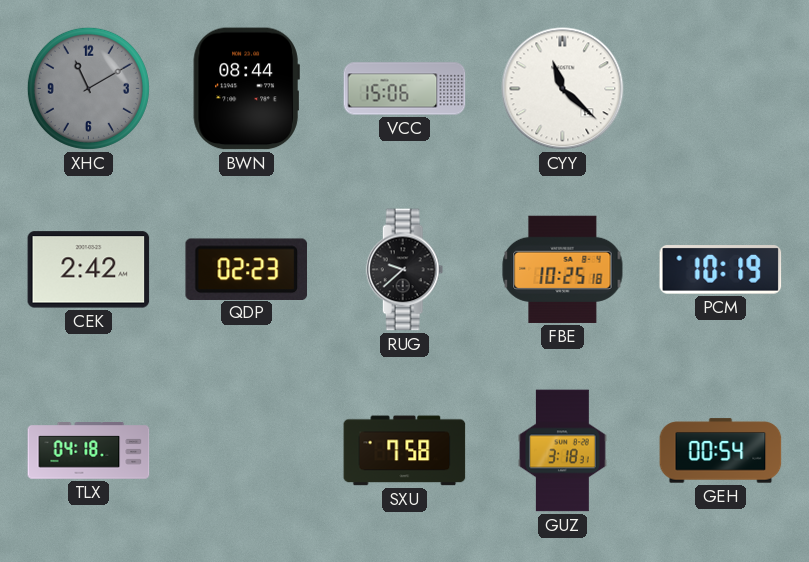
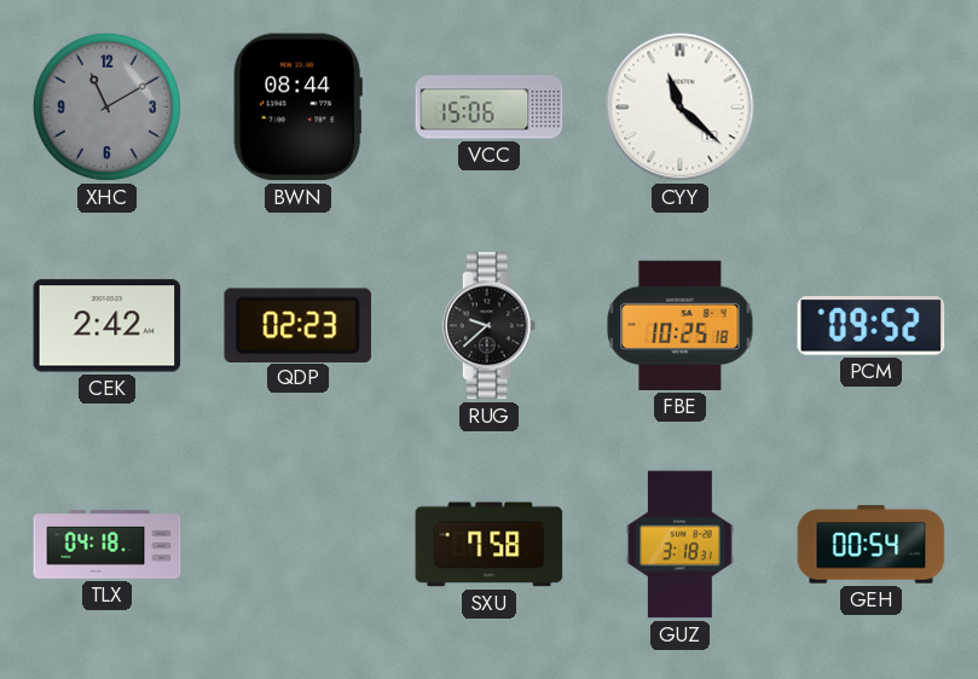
PCM: 10:19 -> 09:52
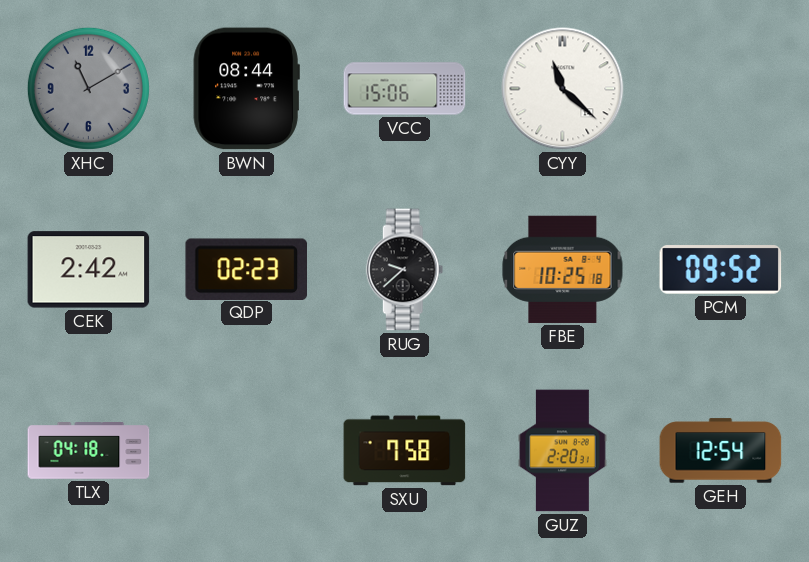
GUZ: 3:18 -> 2:20
GEH: 00:54 -> 12:54
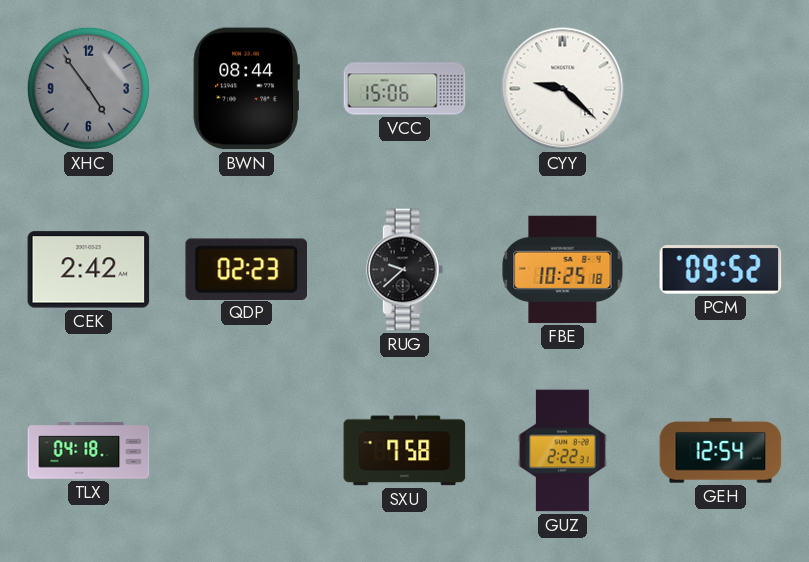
XHC: 11:10 -> 4:54
CYY: 11:22 -> 9:22
GUZ: 2:20 -> 2:22
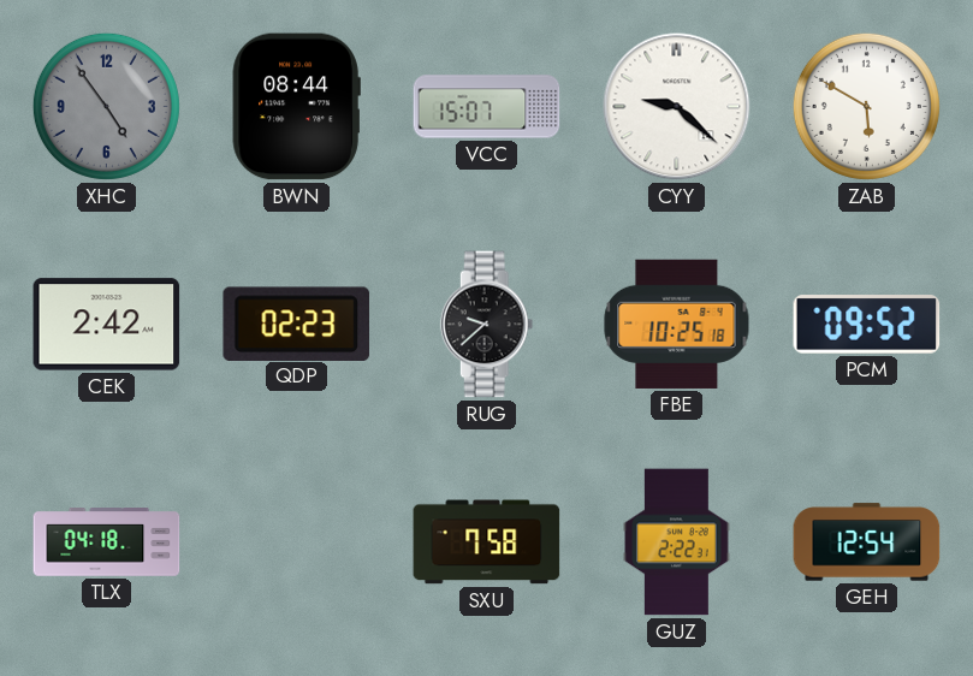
VCC: 15:06 -> 15:07
ZAB: none -> 5:50
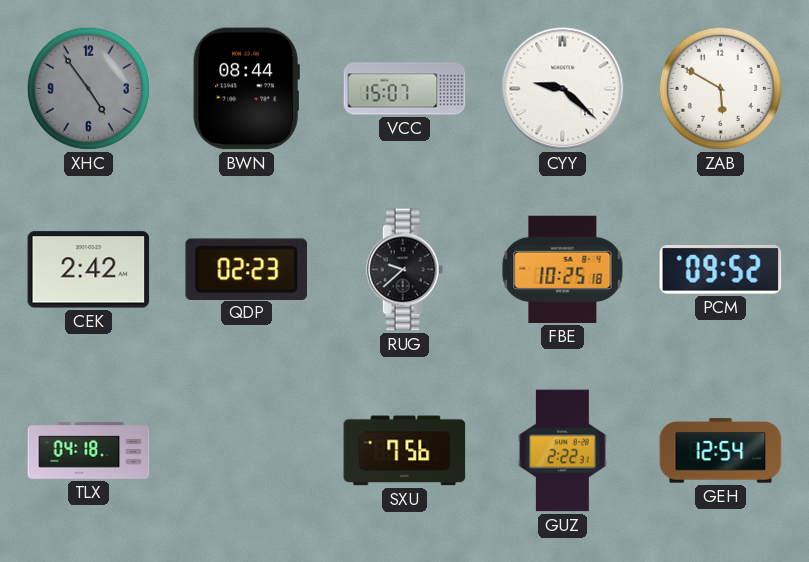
SXU: 7:58 -> 7:56
